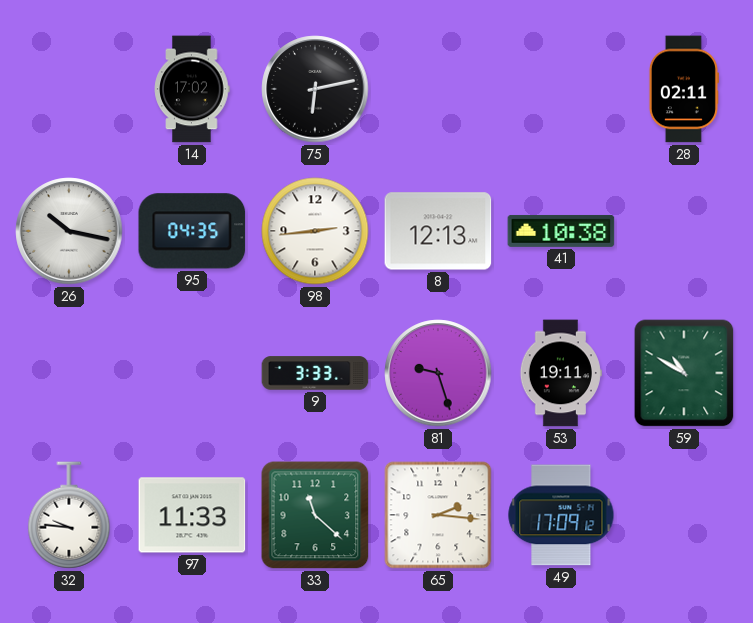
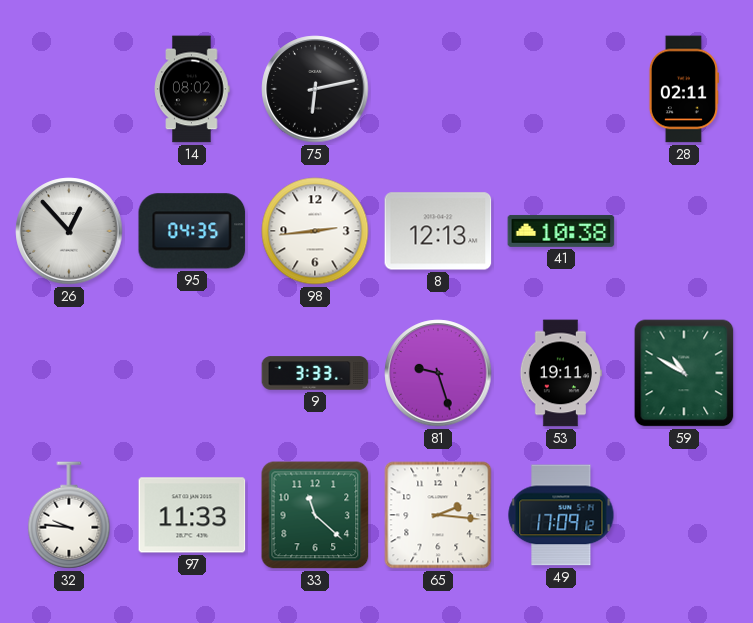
14: 17:02 -> 08:02
26: 10:17 -> 12:53
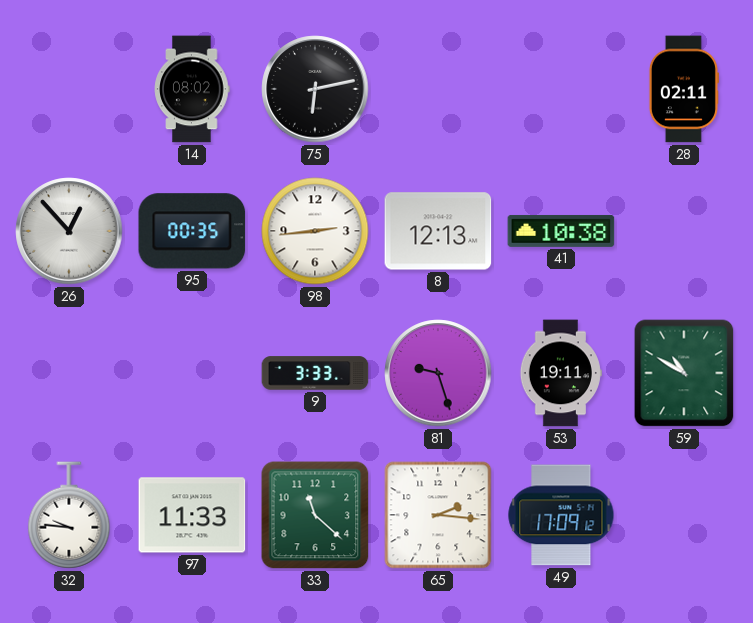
95: 04:35 -> 00:35
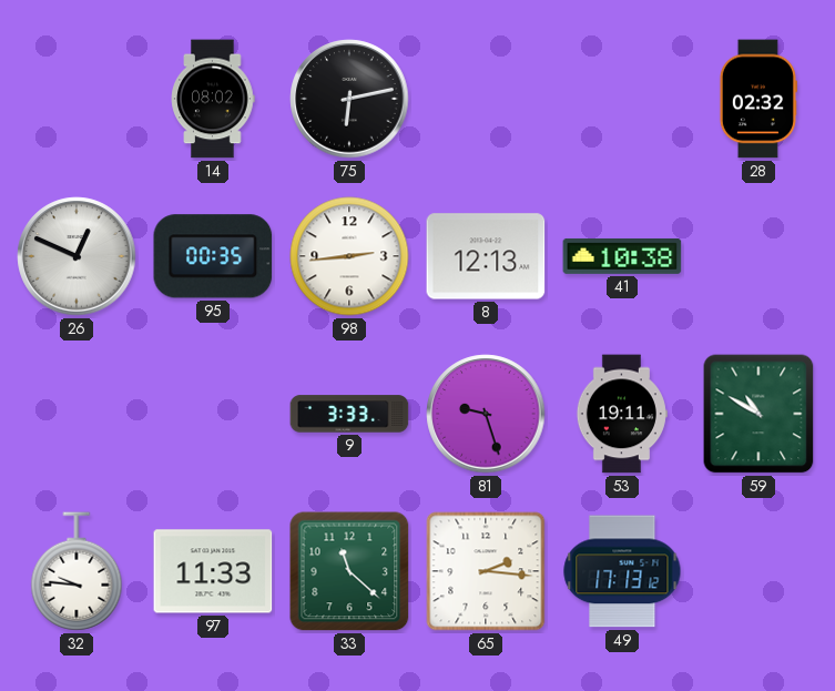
28: 02:11 -> 02:32
26: 12:53 -> 12:49
49: 17:09 -> 17:13
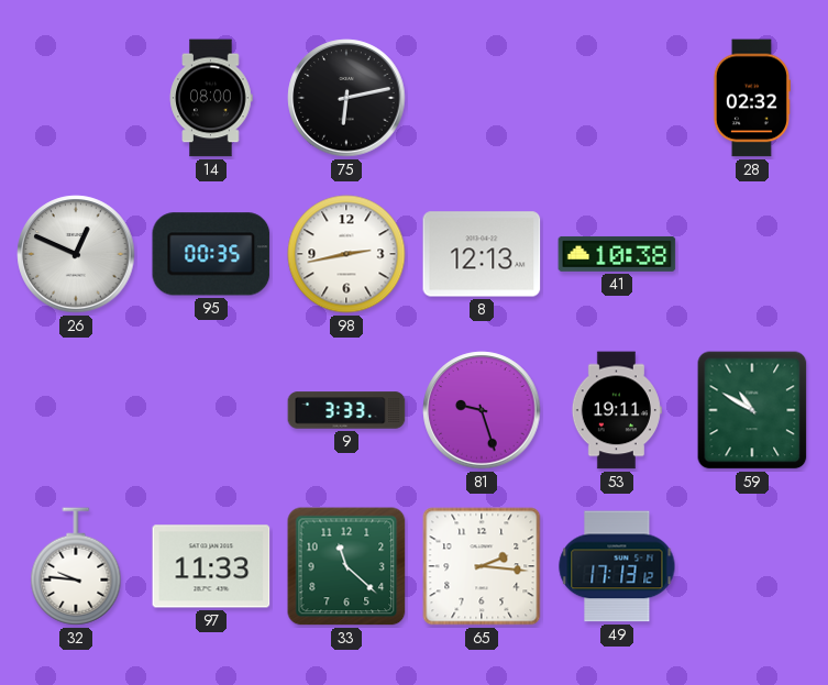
14: 08:02 -> 08:00
98: 2:44 -> 2:43
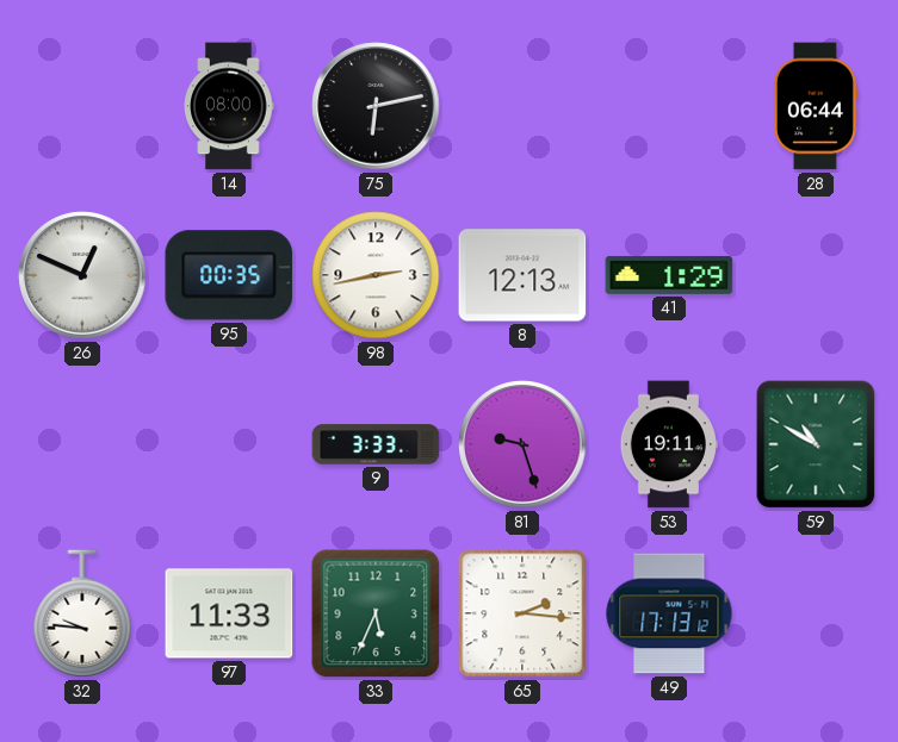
28: 02:32 -> 06:44
41: 10:38 -> 1:29
33: 11:22 -> 5:34
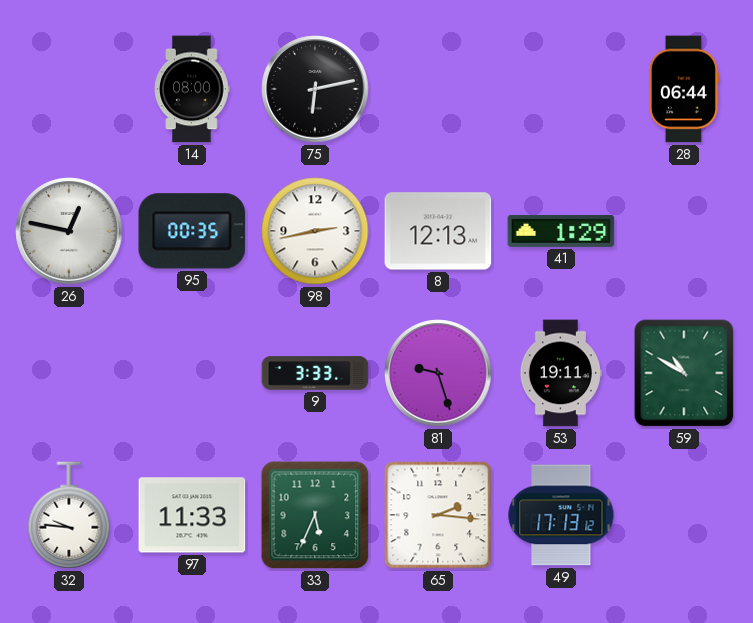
26: 12:49 -> 12:47
